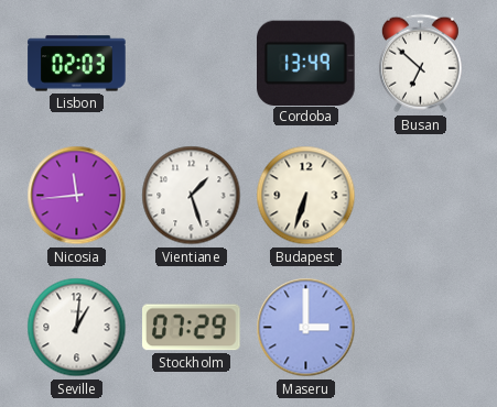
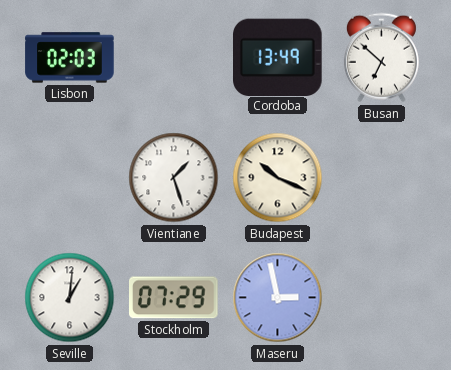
Nicosia: 11:44 -> none
Budapest: 6:33 -> 10:19
Maseru: 3:00 -> 2:58
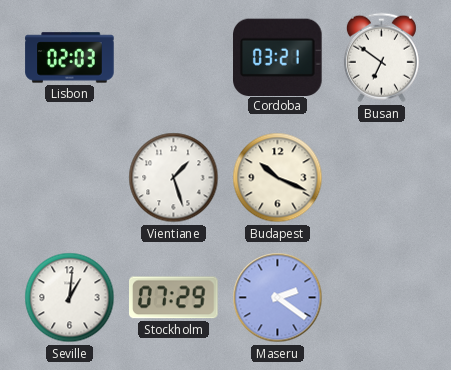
Cordoba: 13:49 -> 03:21
Busan: 6:52 -> 6:51
Maseru: 2:58 -> 2:21
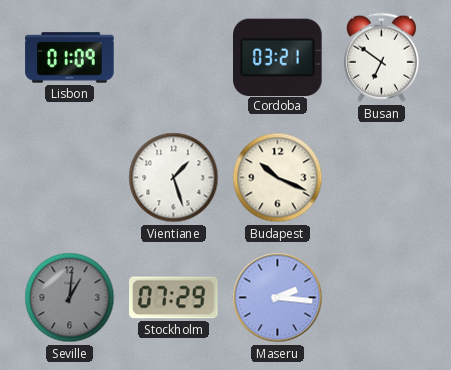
Lisbon: 02:03 -> 01:09
Seville dial: white -> grey
Maseru: 2:21 -> 2:16
